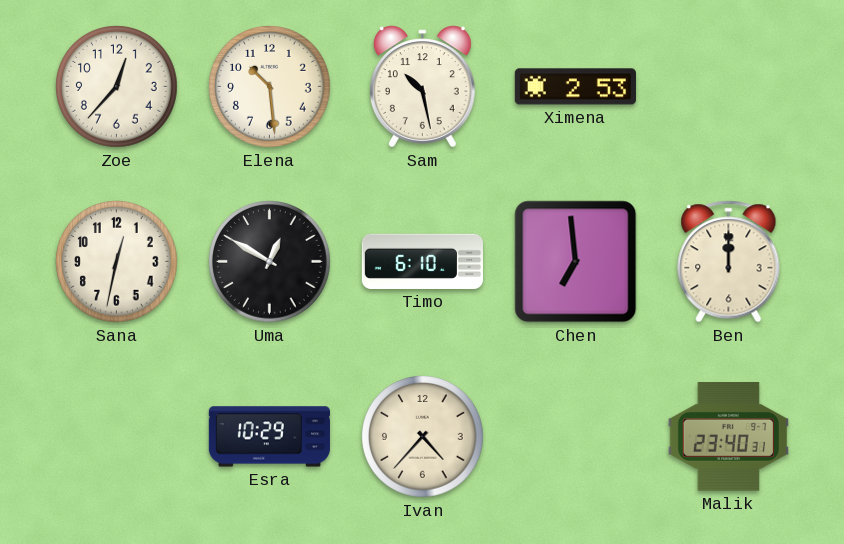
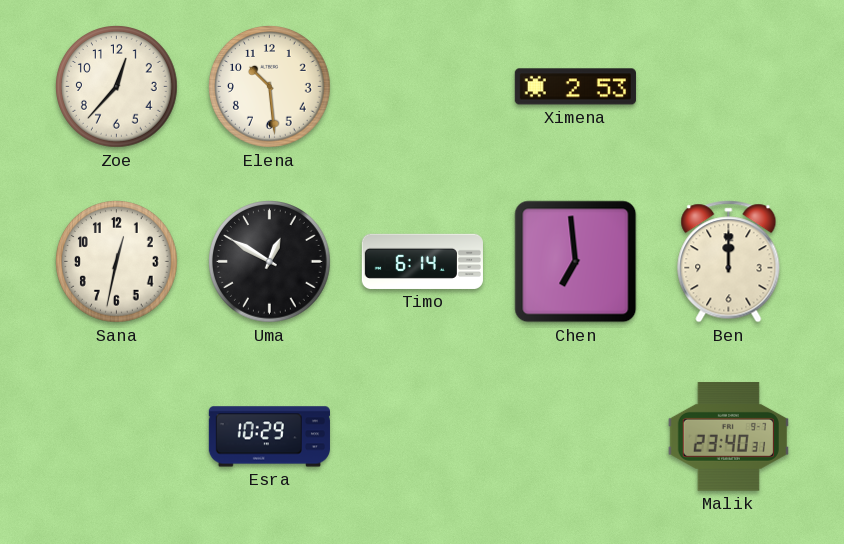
Sam: 10:28 -> none
Timo: 6:10 -> 6:14
Ivan: 4:37 -> none
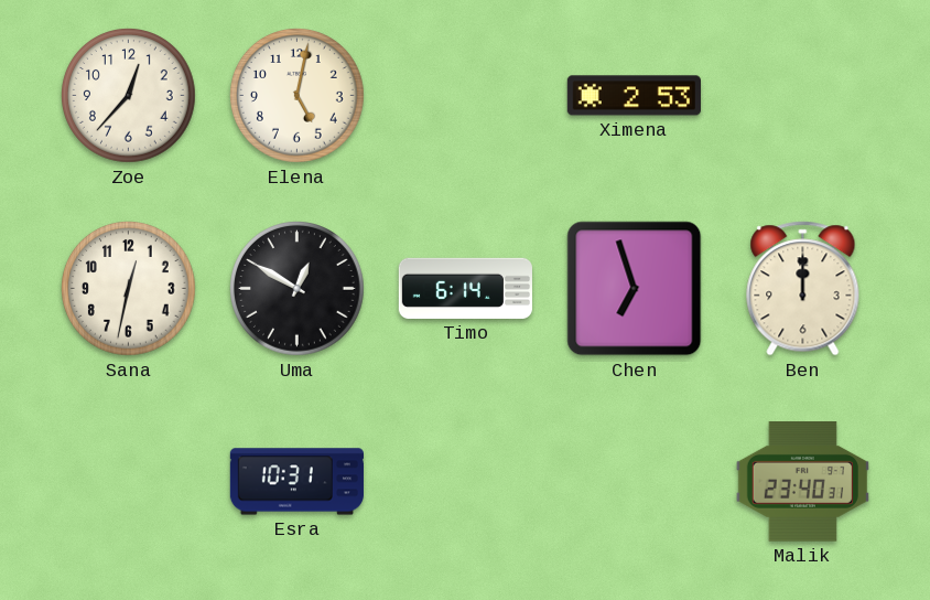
Elena: 10:29 -> 5:02
Chen: 6:59 -> 6:57
Esra: 10:29 -> 10:31
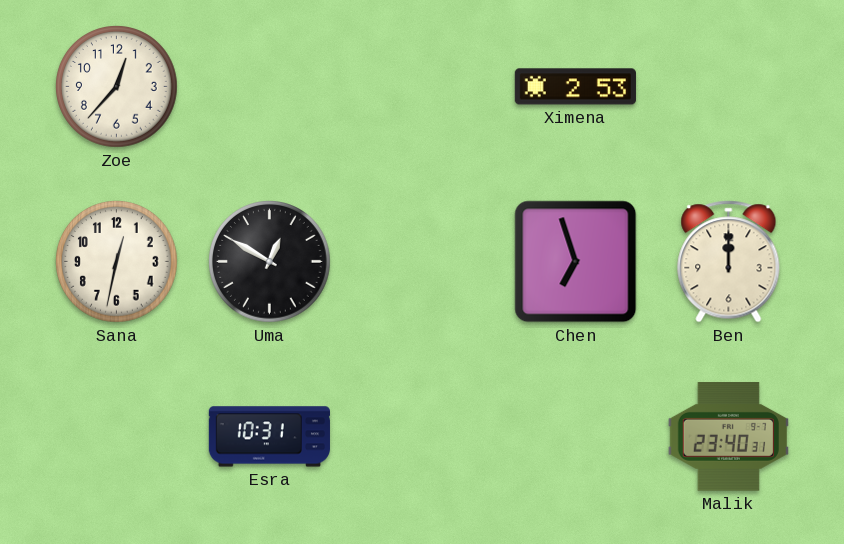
Elena: 5:02 -> none
Timo: 6:14 -> none
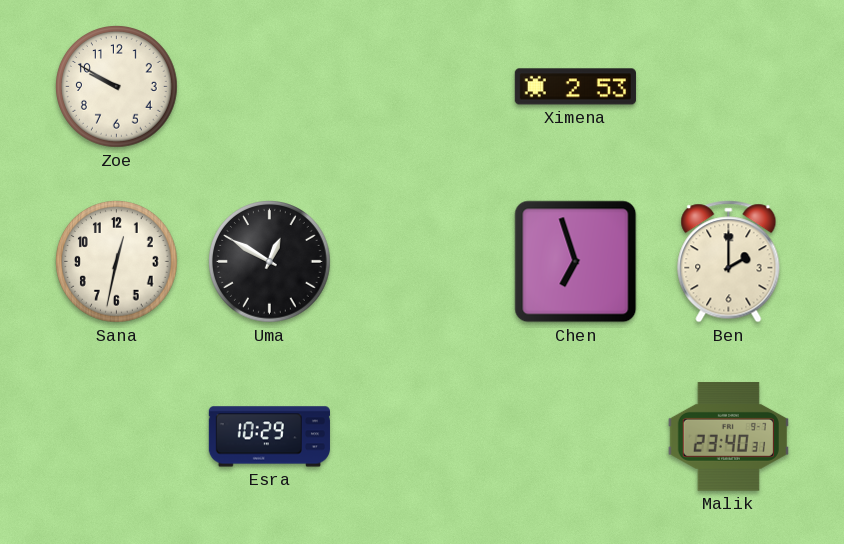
Zoe: 12:37 -> 9:50
Ben: 12:00 -> 2:00
Esra: 10:31 -> 10:29
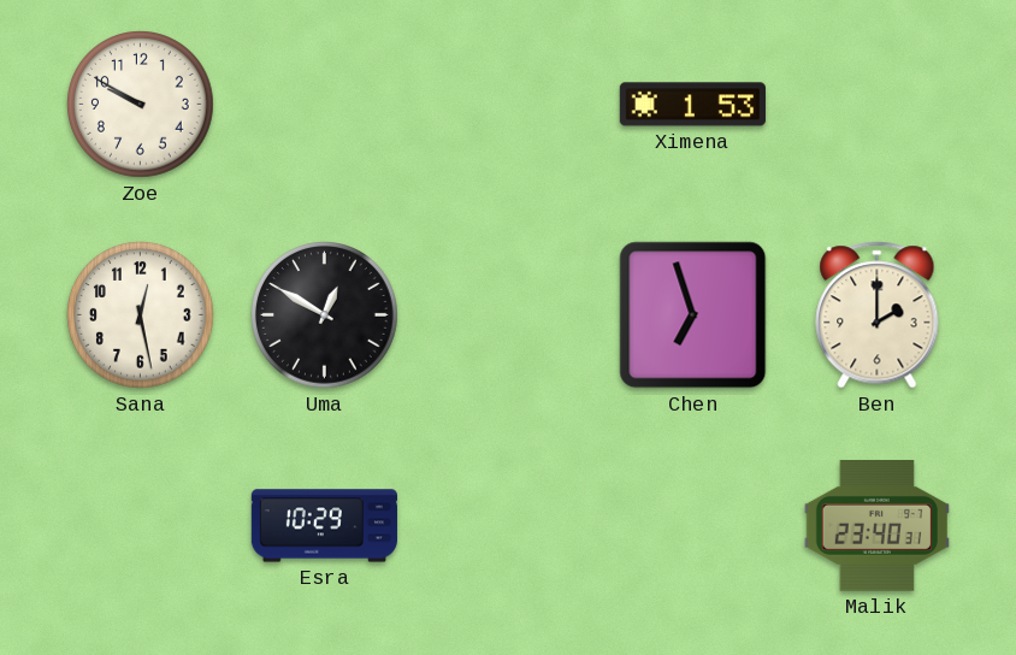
Ximena: 2:53 -> 1:53
Sana: 12:32 -> 12:28
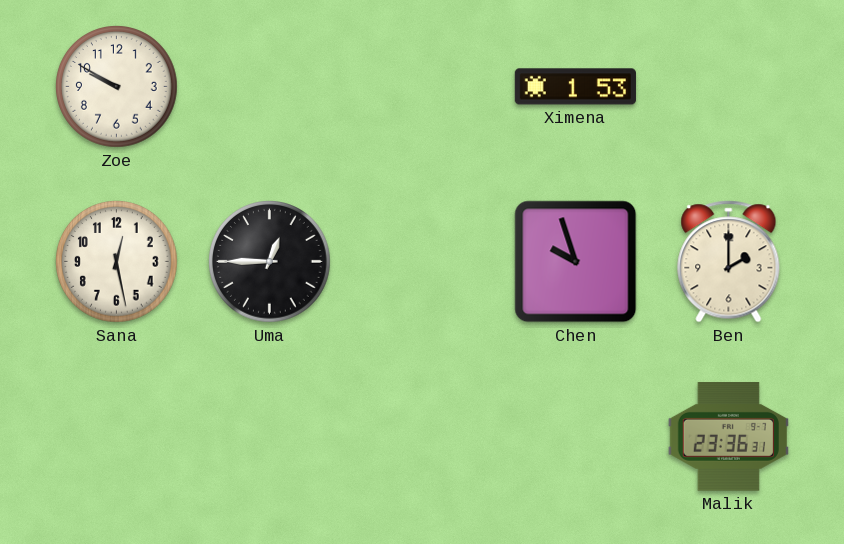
Uma: 12:50 -> 12:45
Chen: 6:57 -> 9:57
Esra: 10:29 -> none
Malik: 23:40 -> 23:36
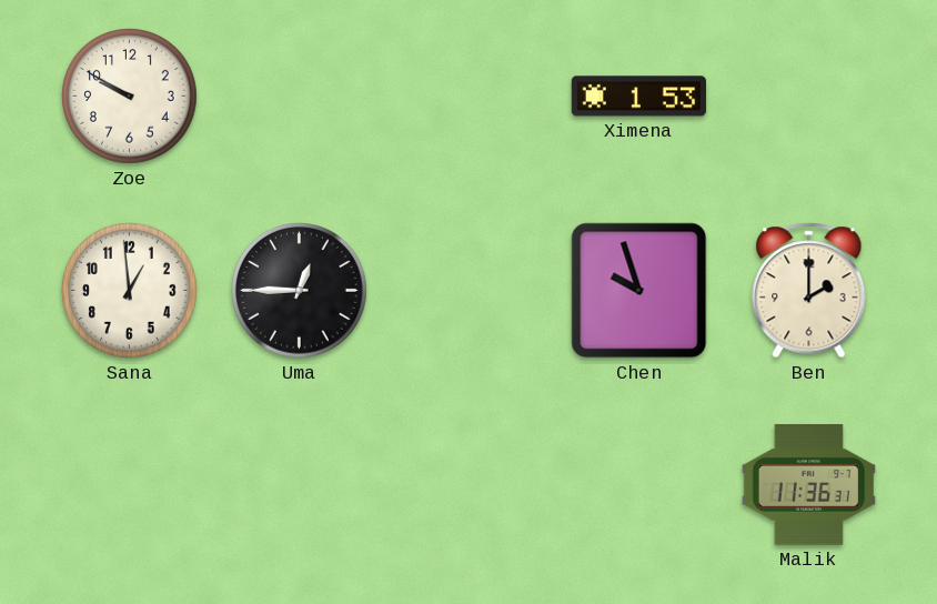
Sana: 12:28 -> 12:59
Malik: 23:36 -> 11:36
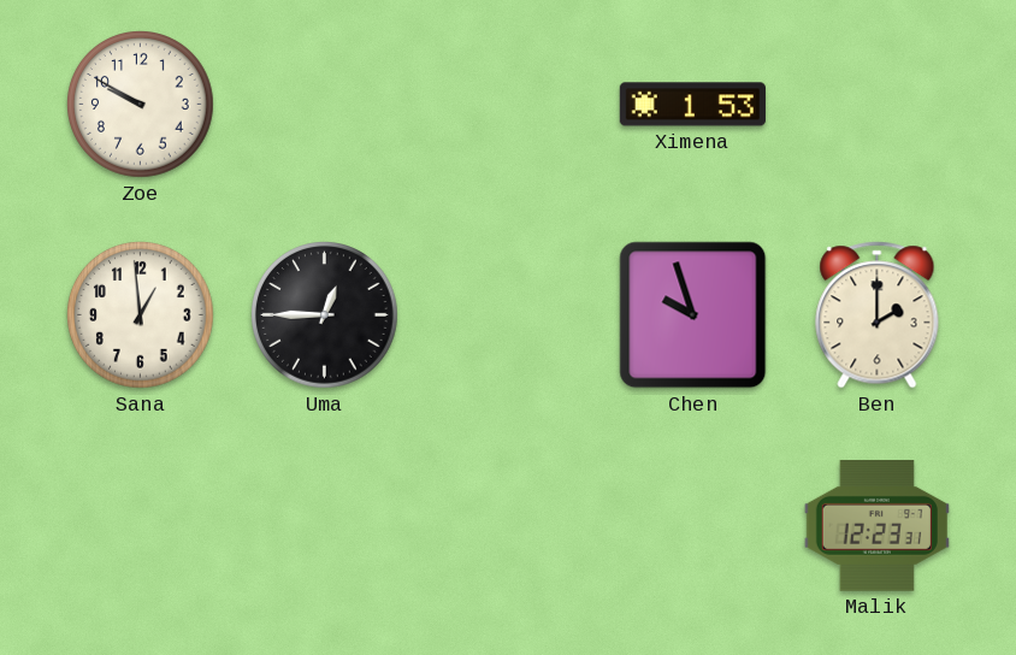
Malik: 11:36 -> 12:23
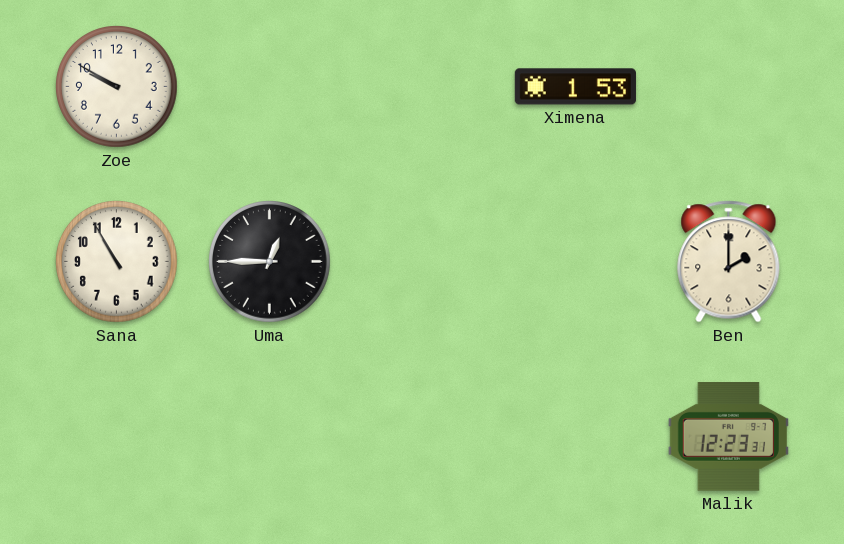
Sana: 12:59 -> 10:55
Chen: 9:57 -> none
